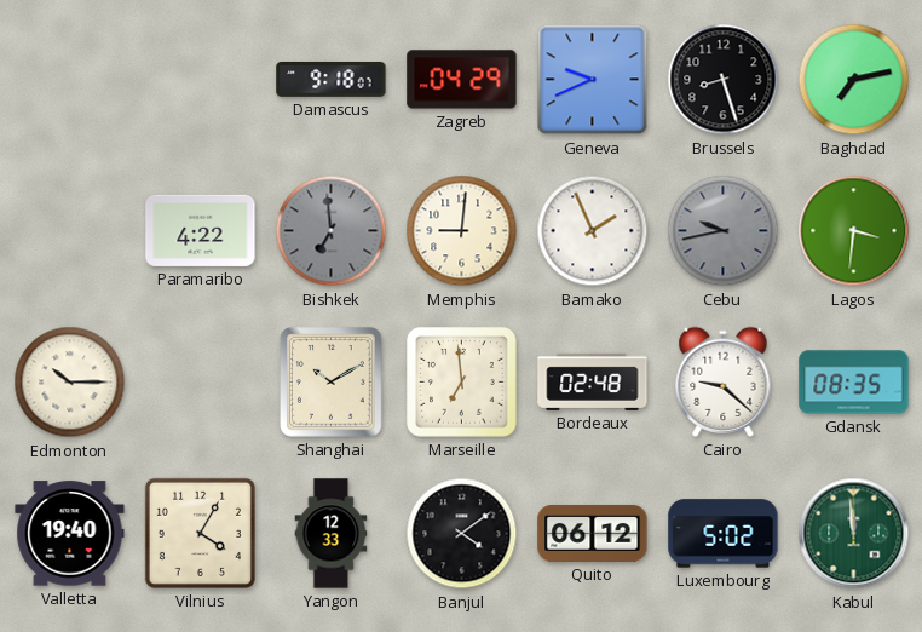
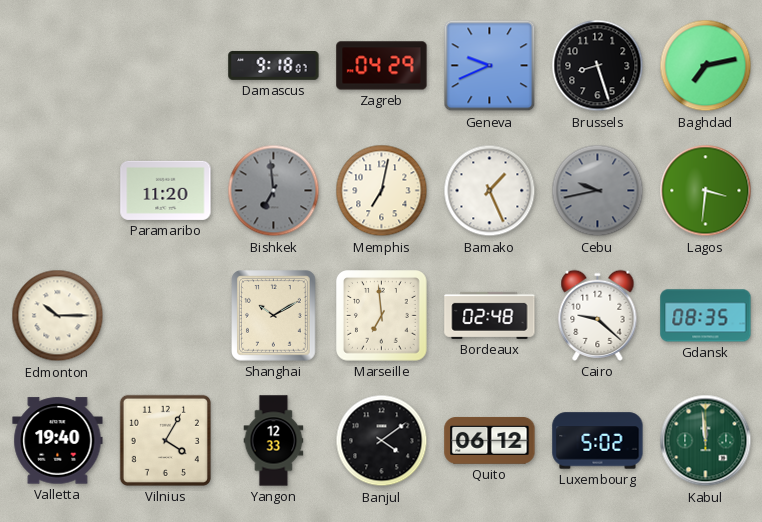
Paramaribo: 4:22 -> 11:20
Memphis: 9:01 -> 7:02
Bamako: 1:56 -> 1:26
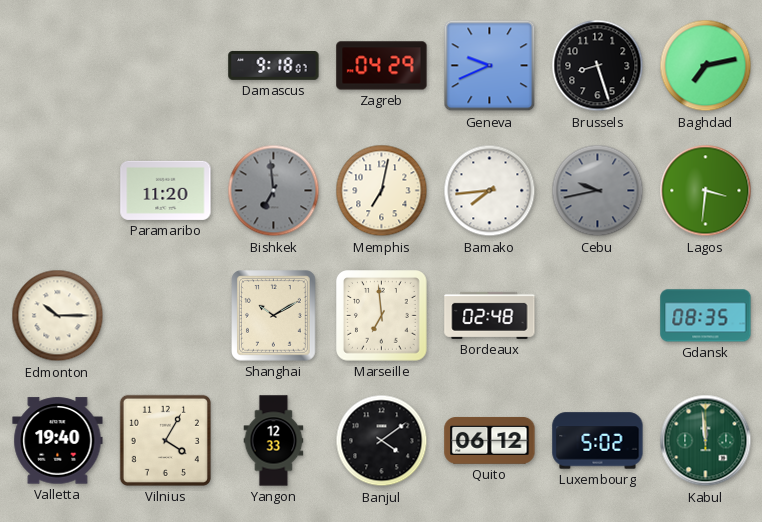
Bamako: 1:26 -> 7:44
Cairo: 9:22 -> none
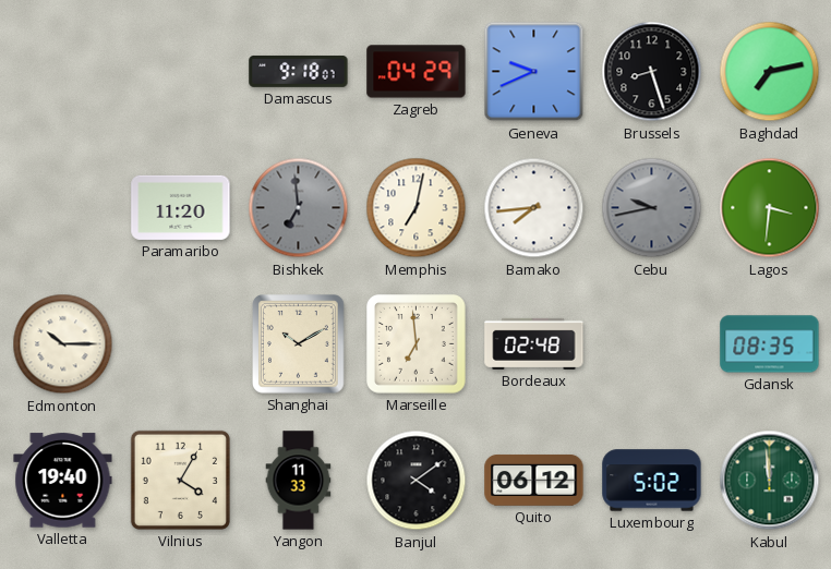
Yangon: 12:33 -> 11:33
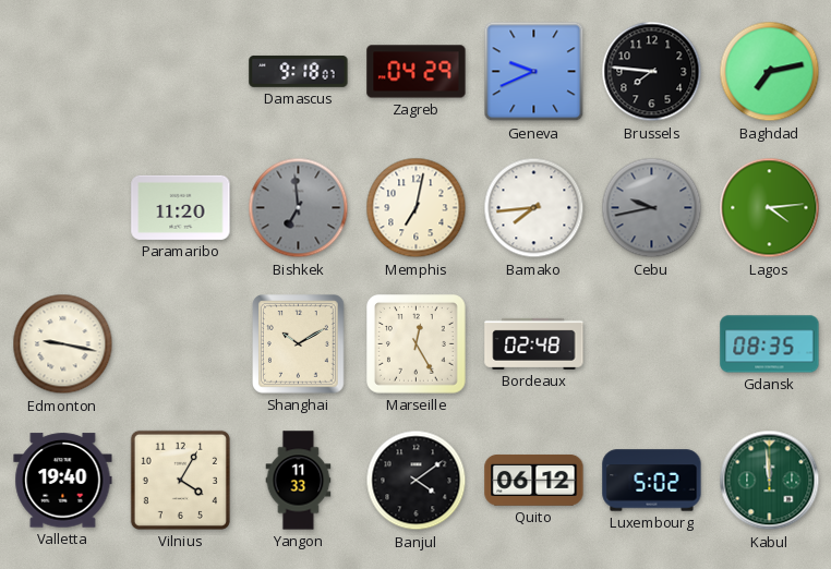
Brussels: 8:27 -> 7:46
Lagos: 3:31 -> 4:14
Edmonton: 10:15 -> 9:17
Marseille: 6:59 -> 12:25
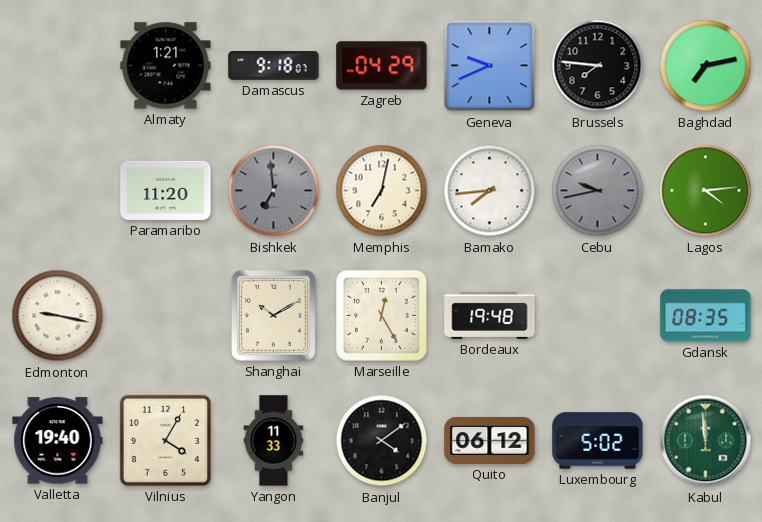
Almaty: none -> 1:21
Bordeaux: 02:48 -> 19:48
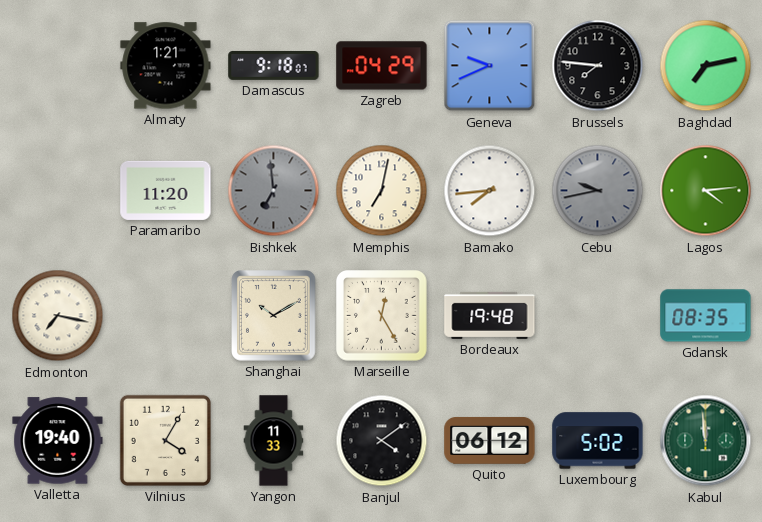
Edmonton: 9:17 -> 7:17
